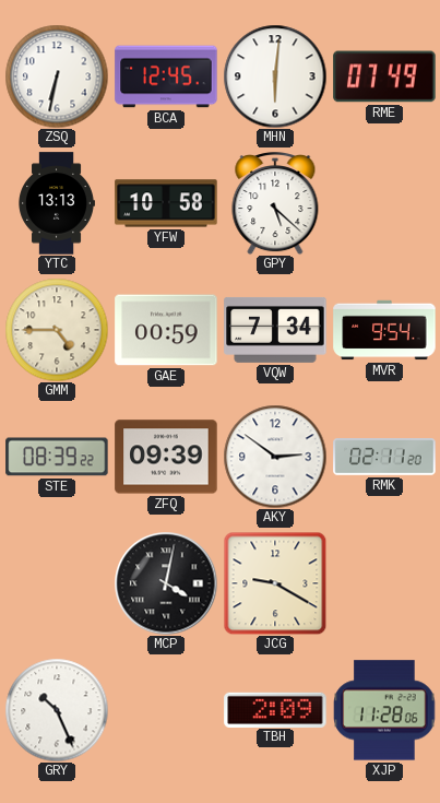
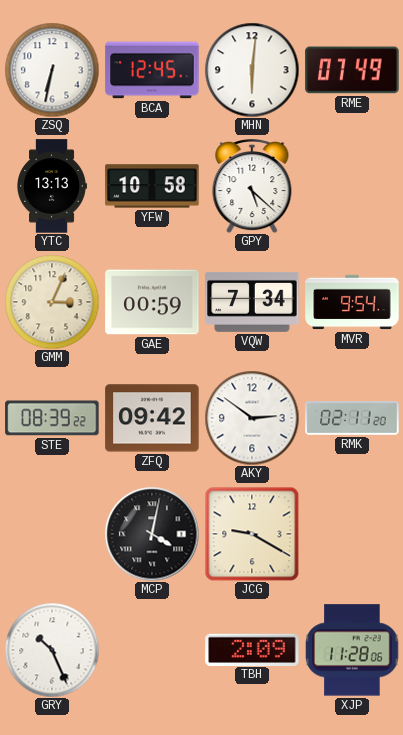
GMM: 4:45 -> 3:04
ZFQ: 09:39 -> 09:42
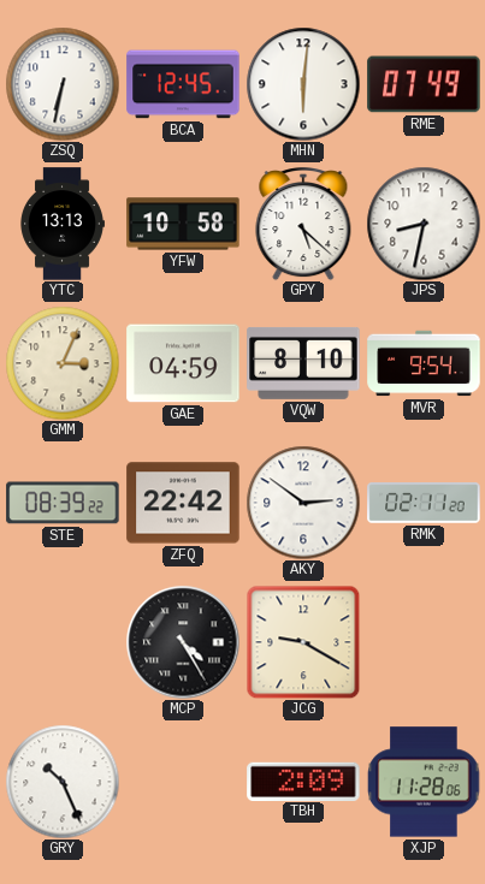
JPS: none -> 8:32
GAE: 00:59 -> 04:59
VQW: 7:34 -> 8:10
ZFQ: 09:42 -> 22:42
MCP: 4:02 -> 4:25
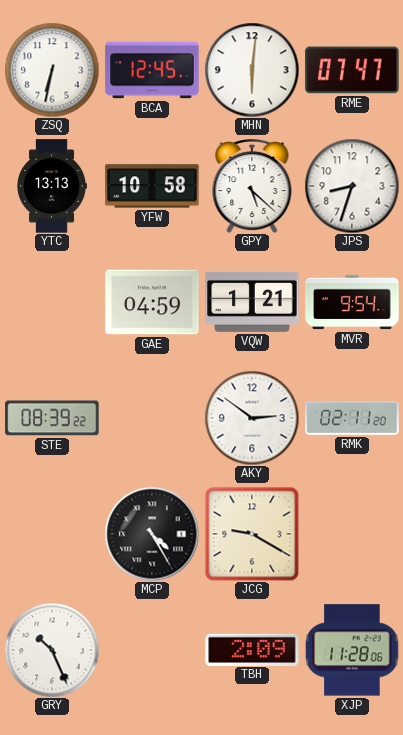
RME: 07:49 -> 07:47
JPS: 8:32 -> 8:33
GMM: 3:04 -> none
VQW: 8:10 -> 1:21
ZFQ: 22:42 -> none
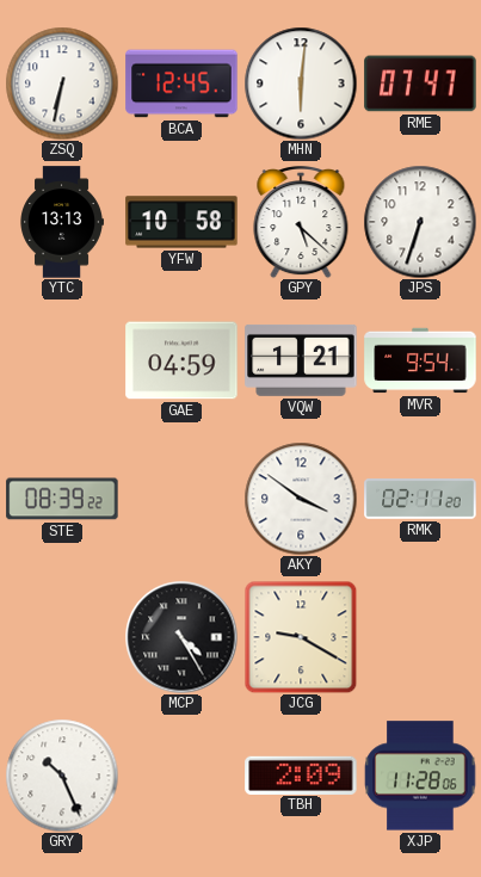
JPS: 8:33 -> 6:33
AKY: 2:51 -> 3:51
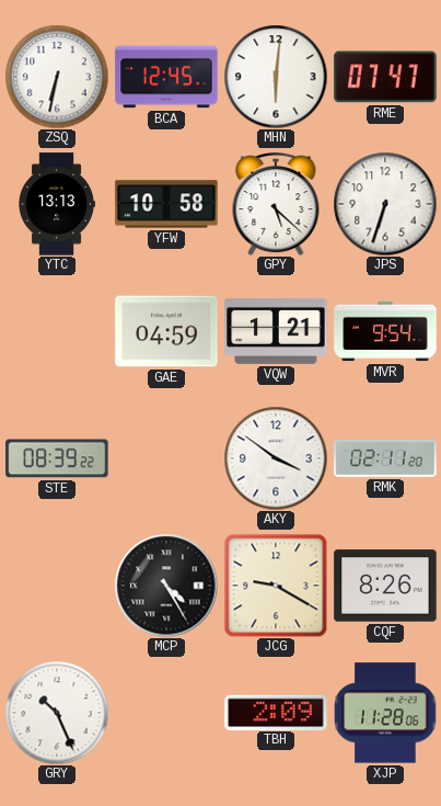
CQF: none -> 8:26
